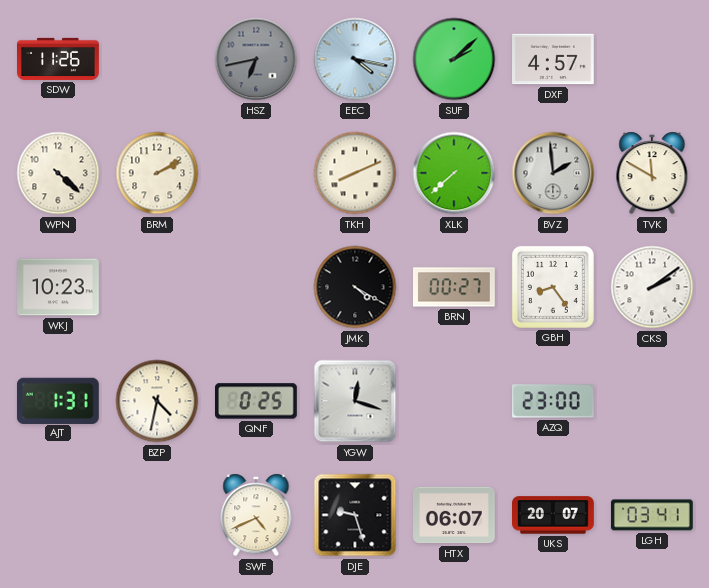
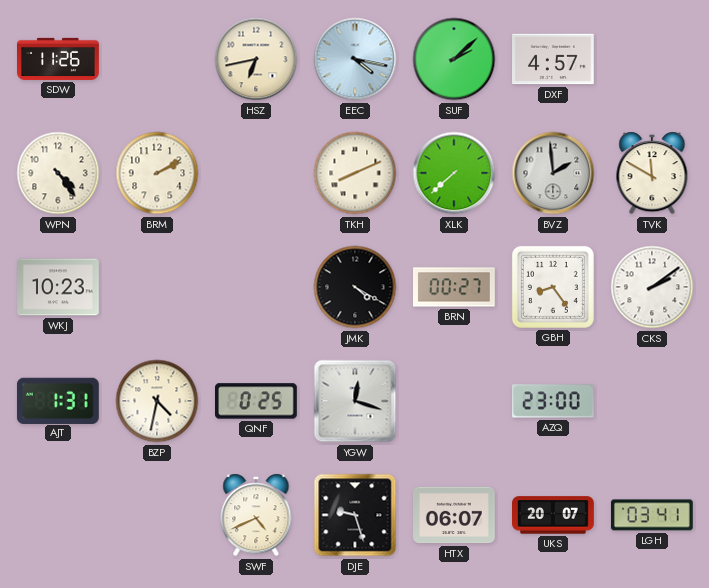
HSZ dial: grey -> cream
WPN: 4:22 -> 4:24
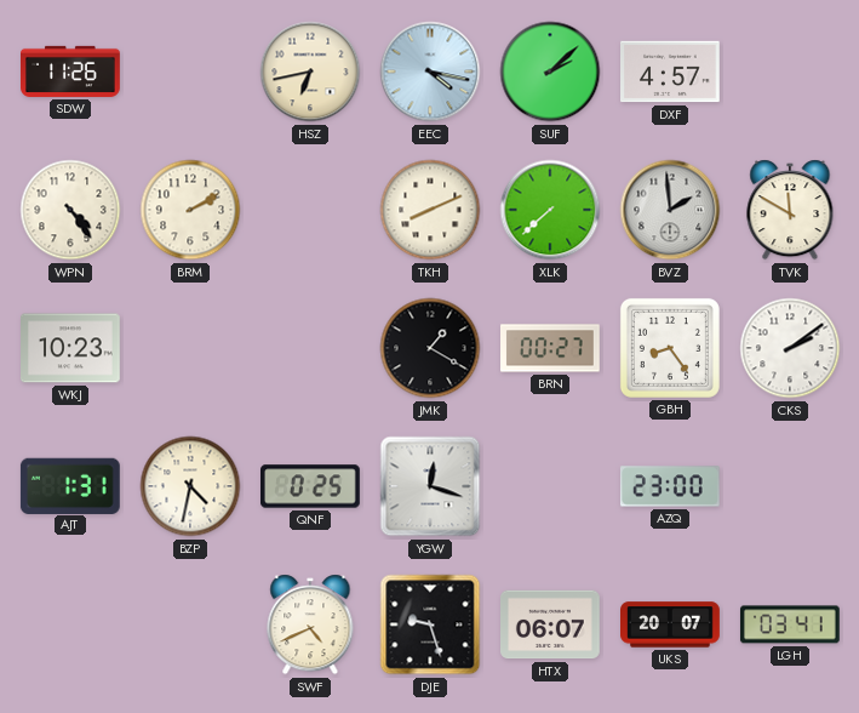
JMK: 4:20 -> 1:20
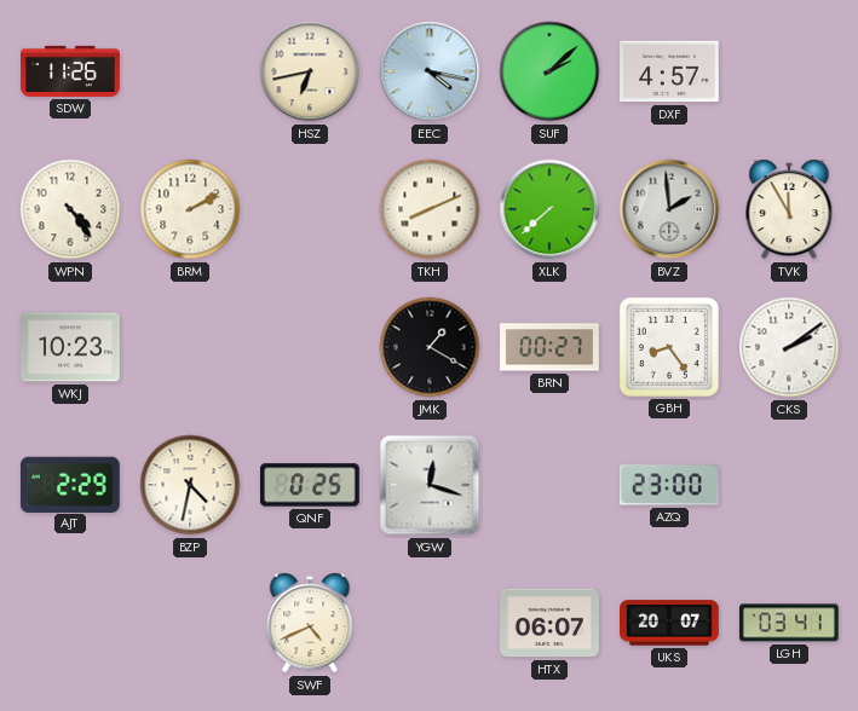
TVK: 11:50 -> 11:55
AJT: 1:31 -> 2:29
DJE: 9:27 -> none
